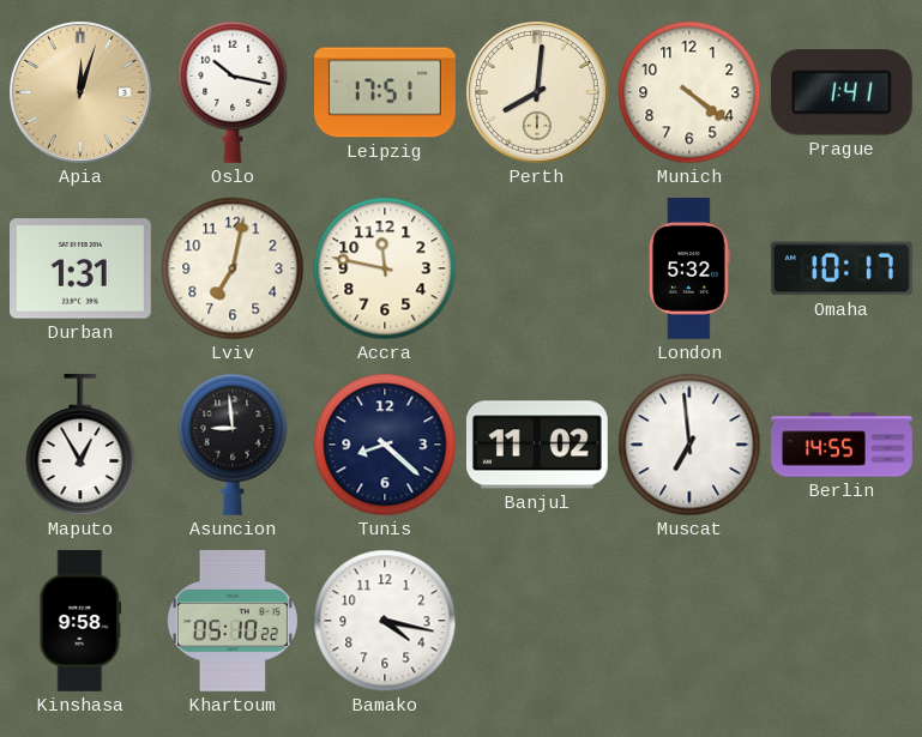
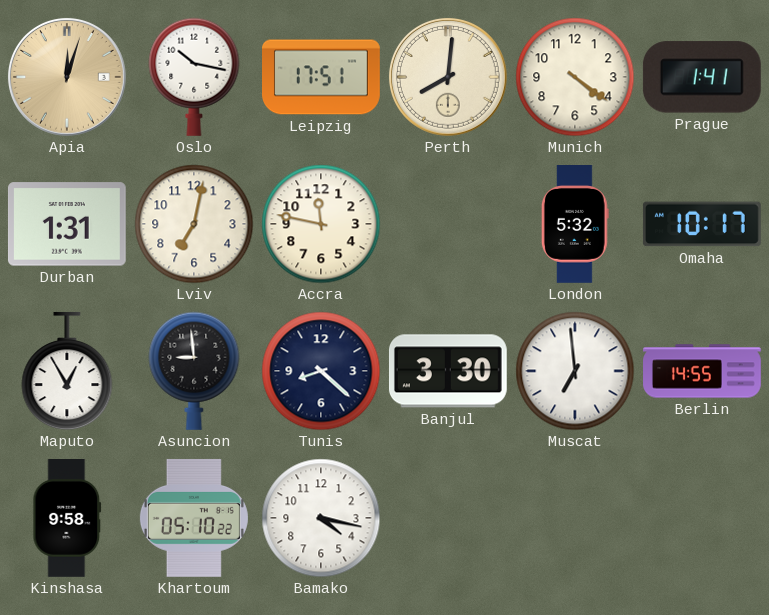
Banjul: 11:02 -> 3:30
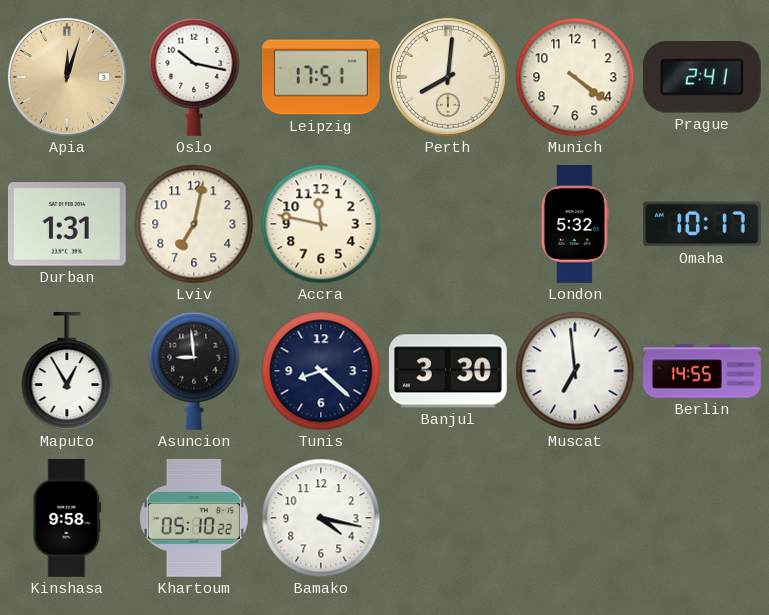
Prague: 1:41 -> 2:41
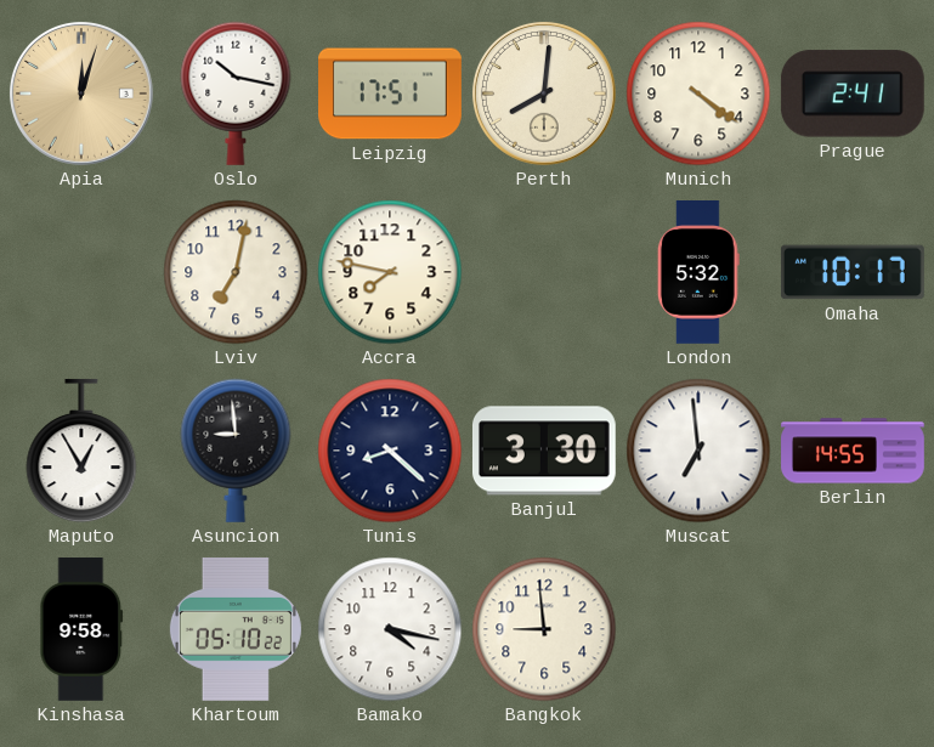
Durban: 1:31 -> none
Accra: 11:47 -> 7:47
Bangkok: none -> 8:59
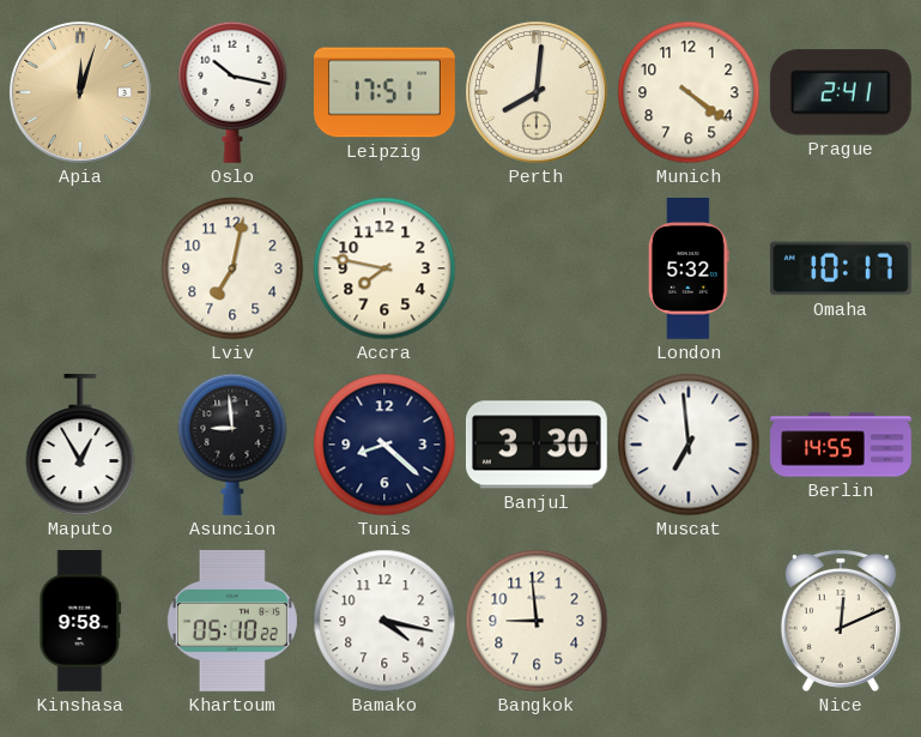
Nice: none -> 12:11
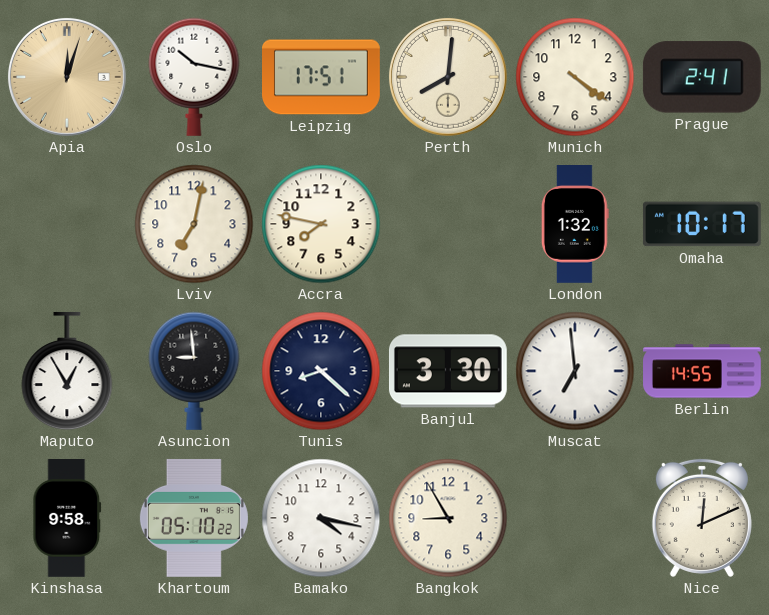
London: 5:32 -> 1:32
Bangkok: 8:59 -> 8:55
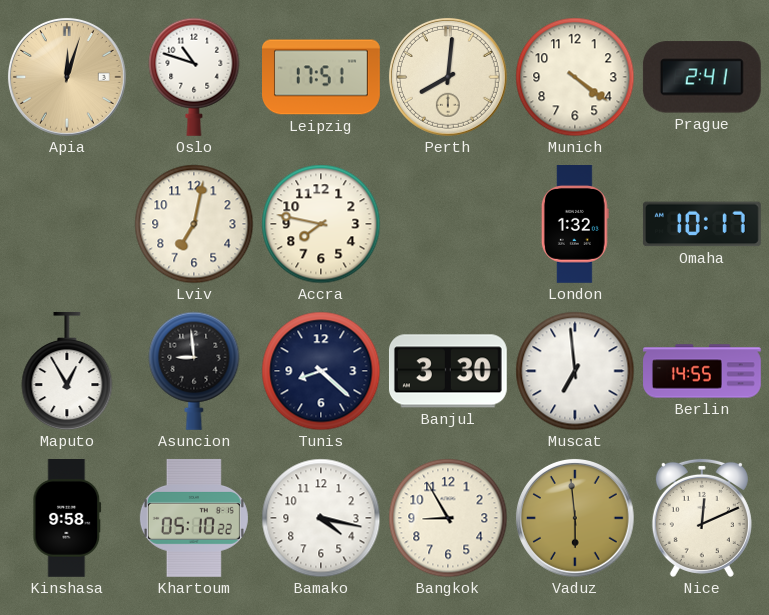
Oslo: 10:17 -> 10:48
Vaduz: none -> 5:59
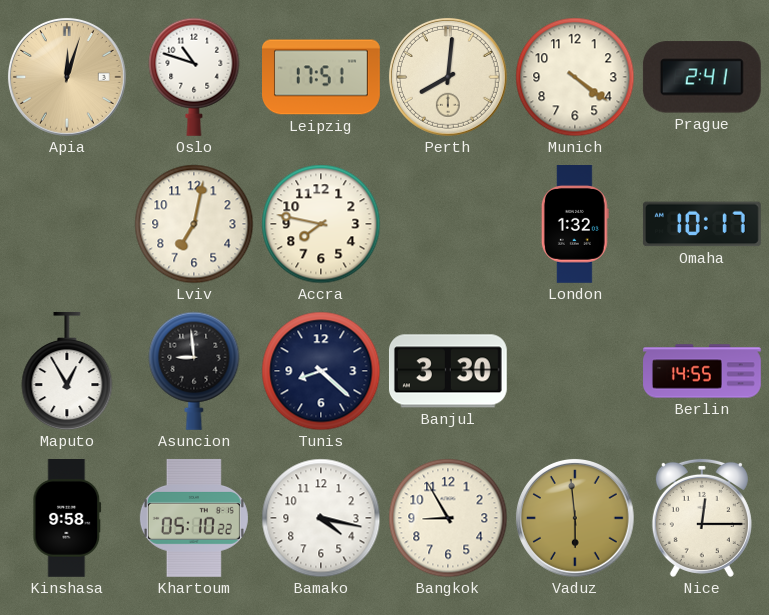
Muscat: 6:59 -> none
Nice: 12:11 -> 12:15
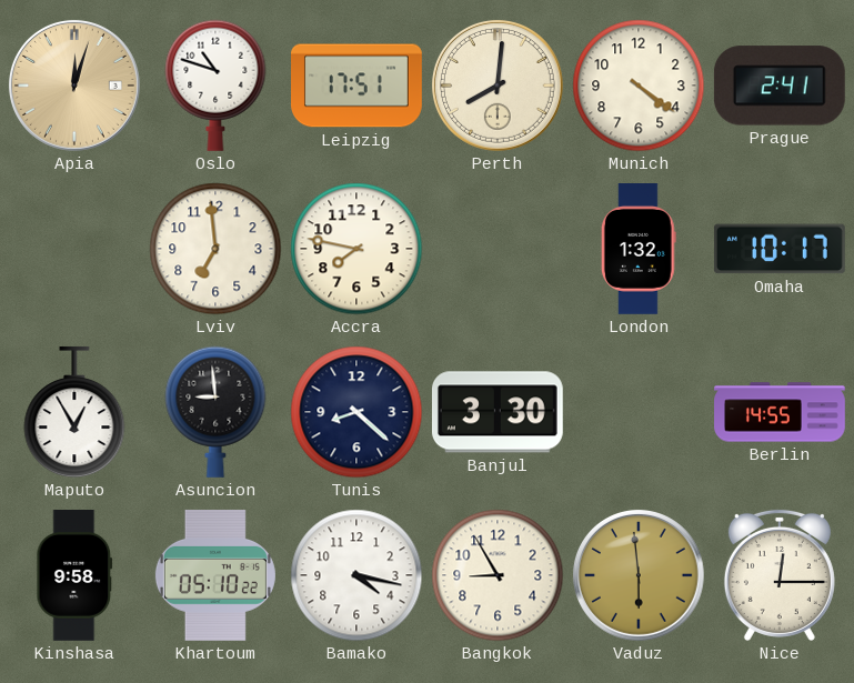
Lviv: 7:02 -> 6:59
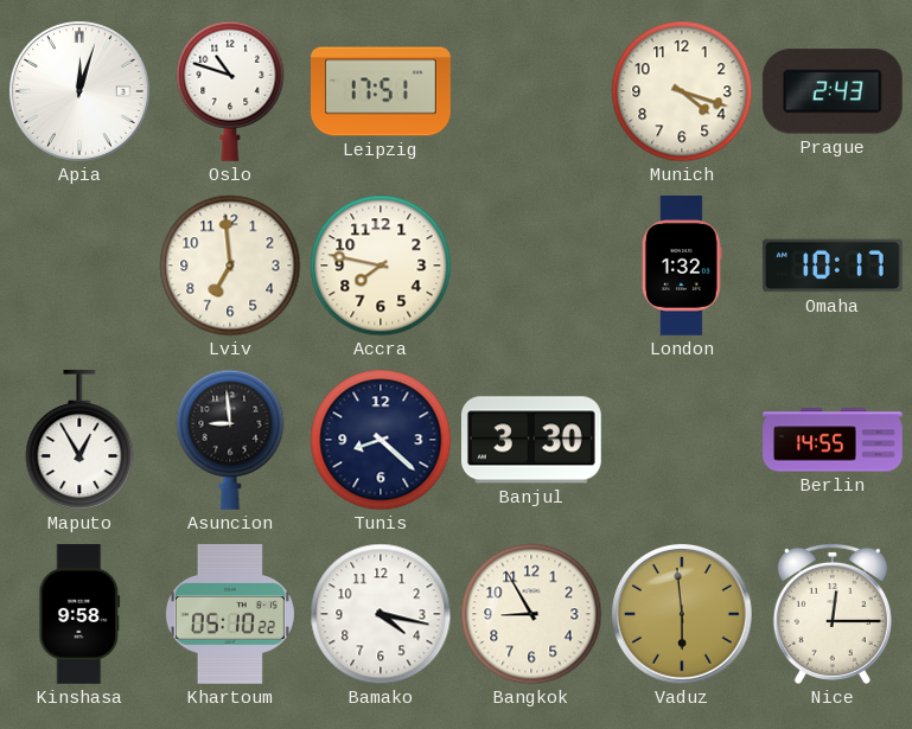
Apia dial: champagne -> white
Perth: 8:01 -> none
Munich: 4:21 -> 4:18
Prague: 2:41 -> 2:43
